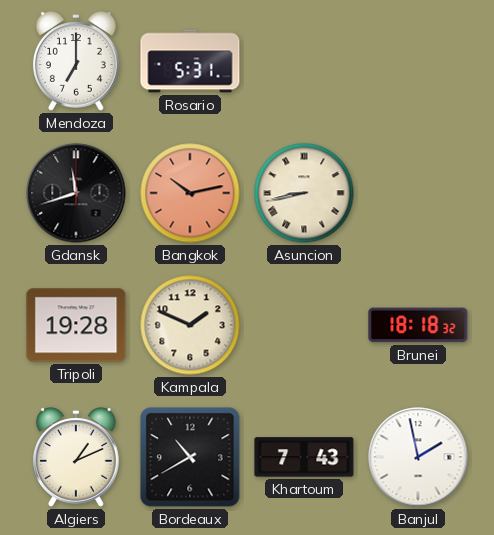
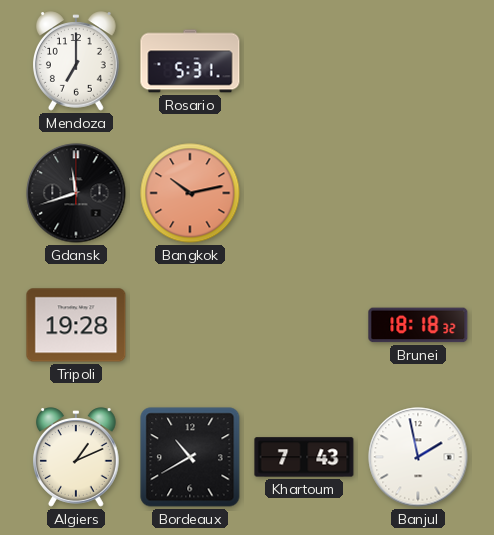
Asuncion: 8:43 -> none
Kampala: 1:49 -> none
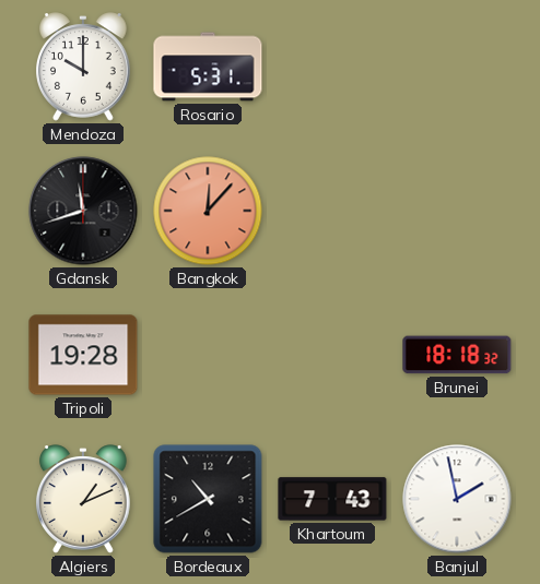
Mendoza: 7:00 -> 10:00
Bangkok: 10:13 -> 12:07
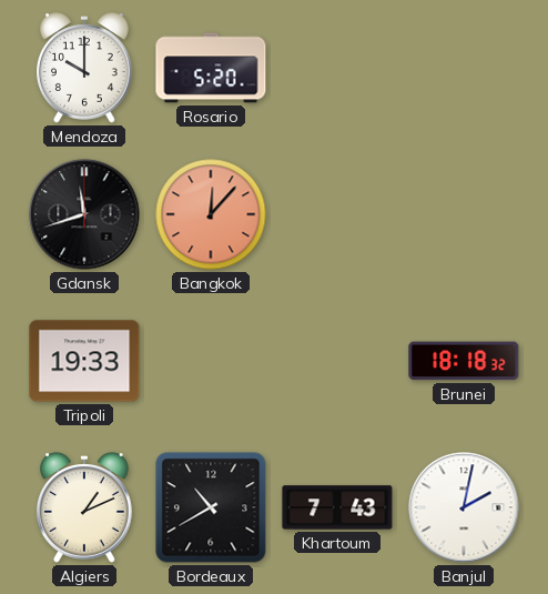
Rosario: 5:31 -> 5:20
Tripoli: 19:28 -> 19:33
Banjul: 1:58 -> 2:02
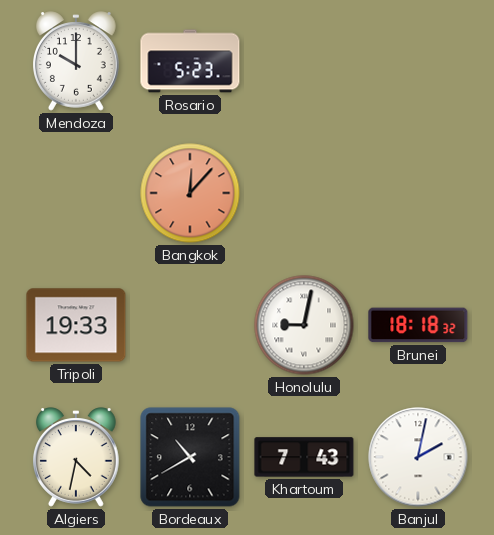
Rosario: 5:20 -> 5:23
Gdansk: 11:42 -> none
Honolulu: none -> 9:02
Algiers: 1:11 -> 4:32
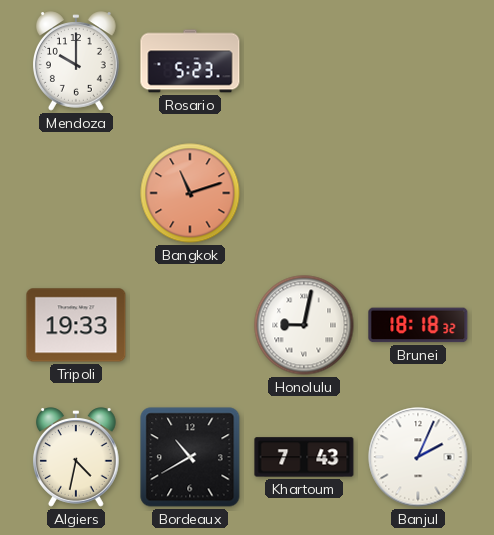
Bangkok: 12:07 -> 11:12
Banjul: 2:02 -> 2:04
